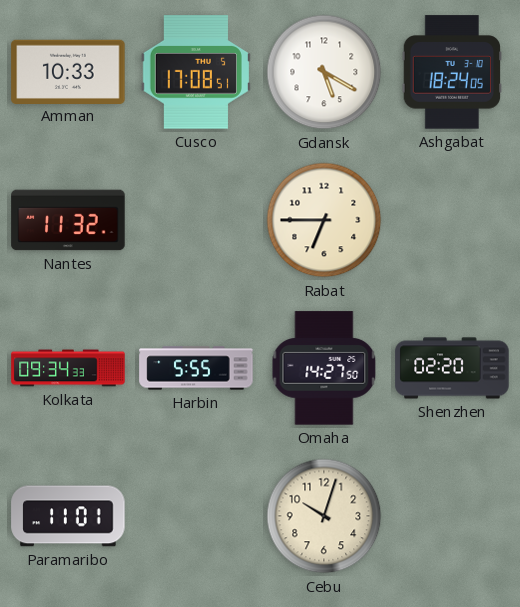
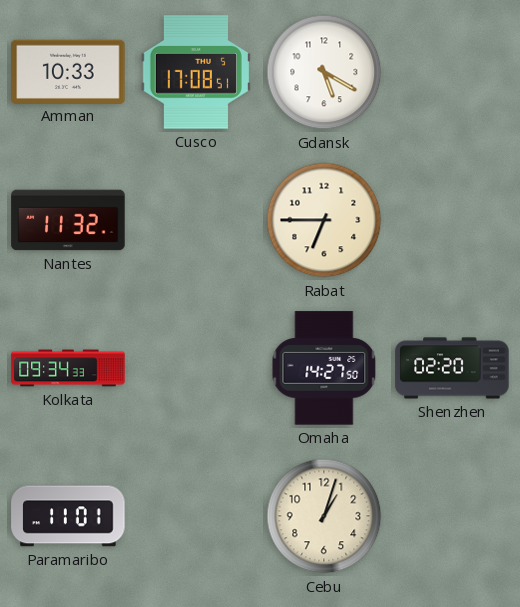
Ashgabat: 18:24 -> none
Harbin: 5:55 -> none
Cebu: 10:03 -> 1:03
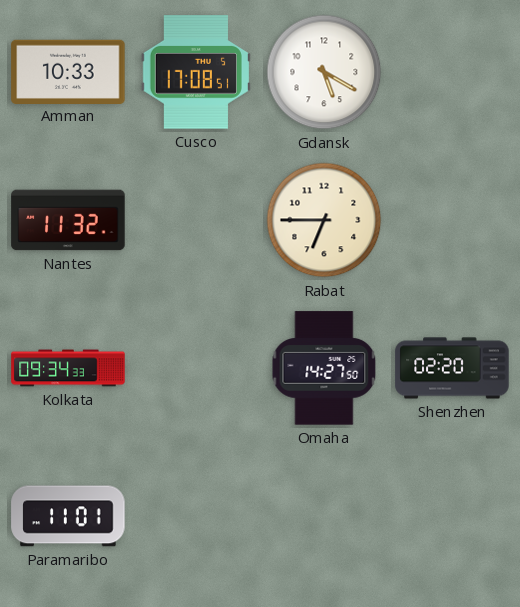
Cebu: 1:03 -> none
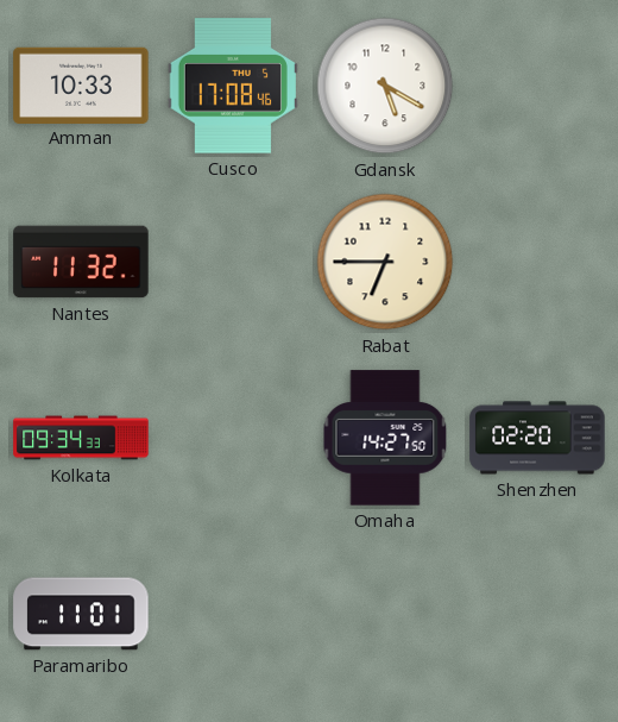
Cusco: 17:08:51 -> 17:08:46
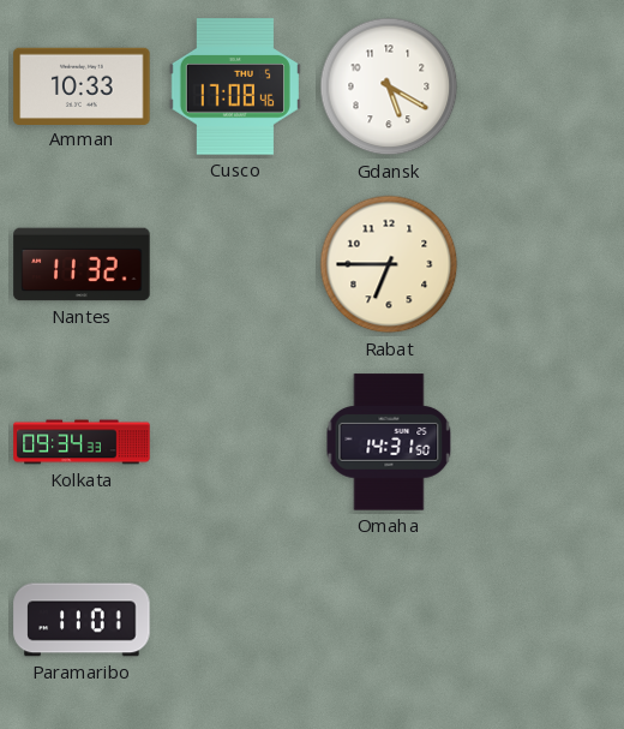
Omaha: 14:27 -> 14:31
Shenzhen: 02:20 -> none
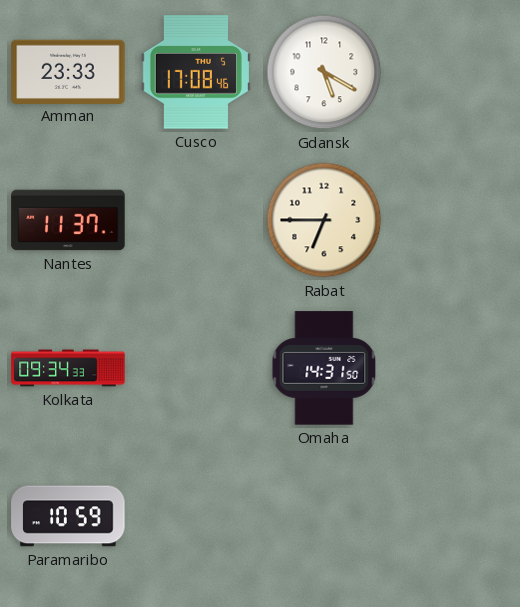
Amman: 10:33 -> 23:33
Nantes: 11:32 -> 11:37
Paramaribo: 11:01 -> 10:59
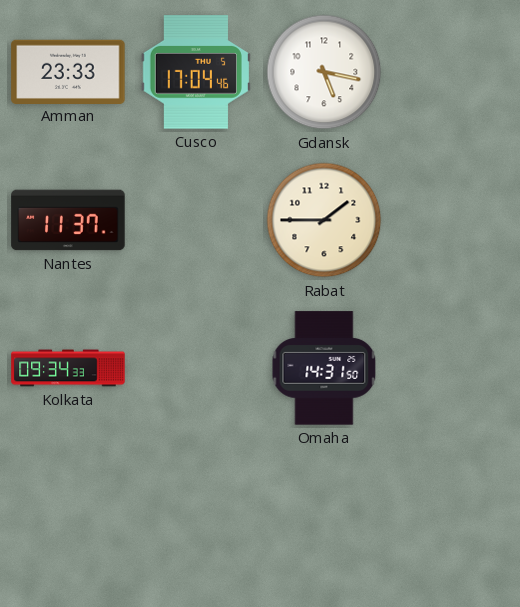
Cusco: 17:08 -> 17:04
Gdansk: 5:20 -> 5:17
Rabat: 6:45 -> 1:45
Paramaribo: 10:59 -> none
